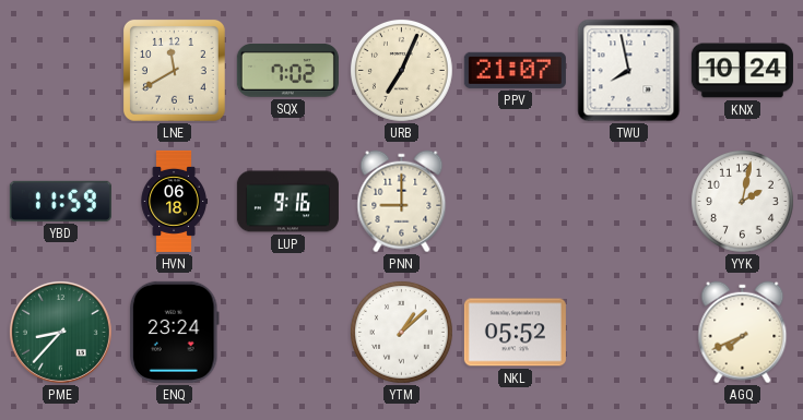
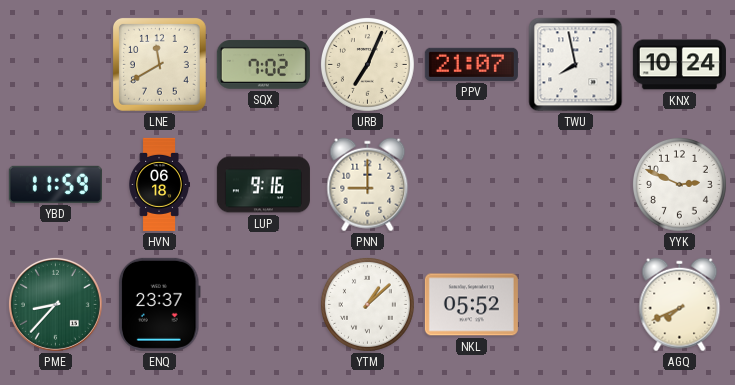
YYK: 2:02 -> 2:49
ENQ: 23:24 -> 23:37
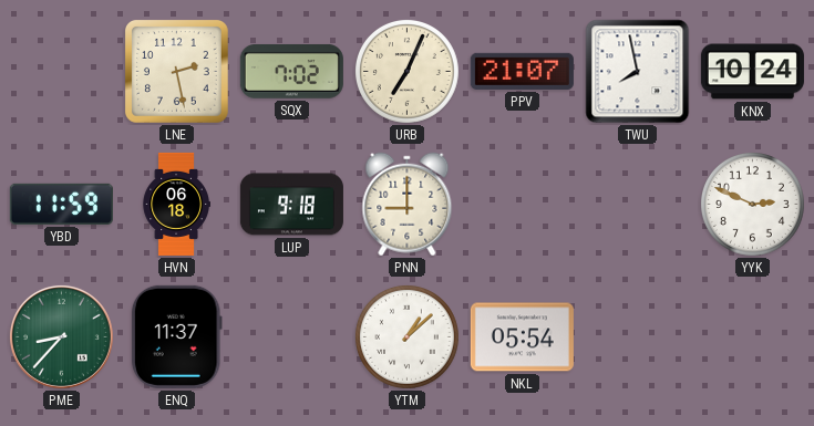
LNE: 11:40 -> 2:28
LUP: 9:16 -> 9:18
ENQ: 23:37 -> 11:37
NKL: 05:52 -> 05:54
AGQ: 7:41 -> none
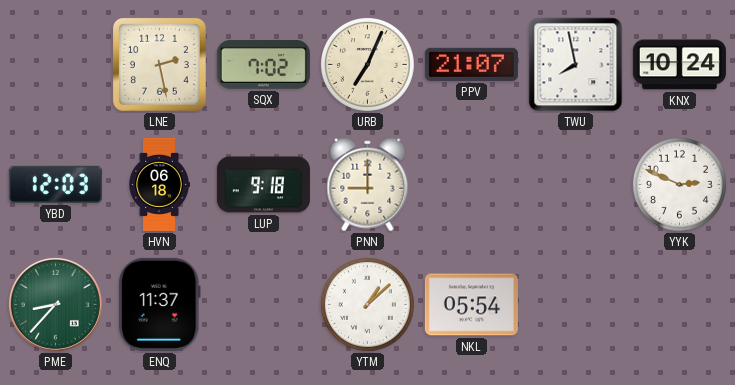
YBD: 11:59 -> 12:03
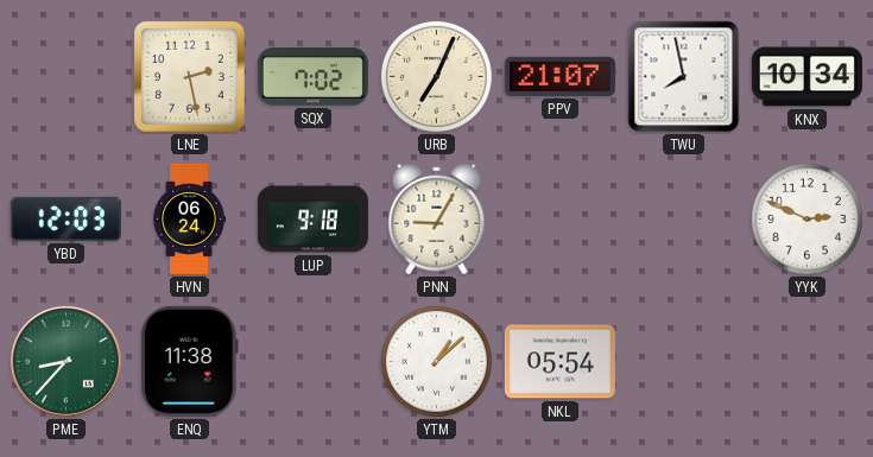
KNX: 10:24 -> 10:34
HVN: 06:18 -> 06:24
PNN: 9:00 -> 9:05
ENQ: 11:37 -> 11:38
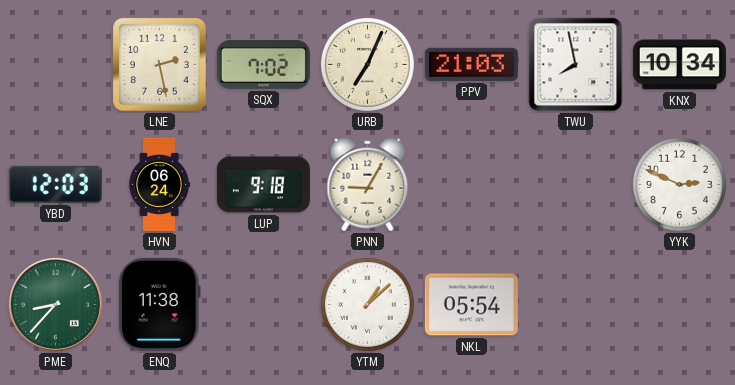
PPV: 21:07 -> 21:03
